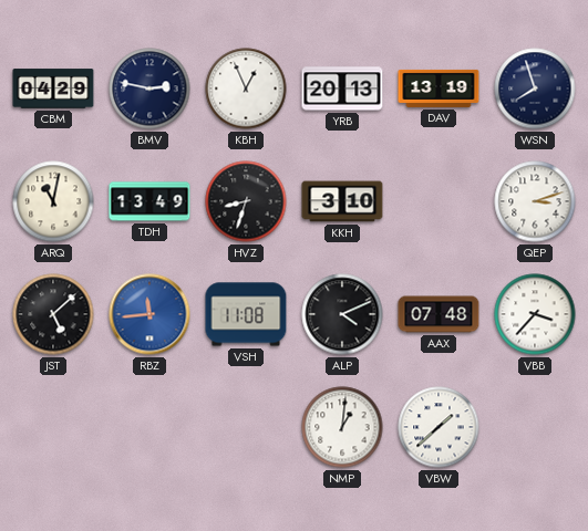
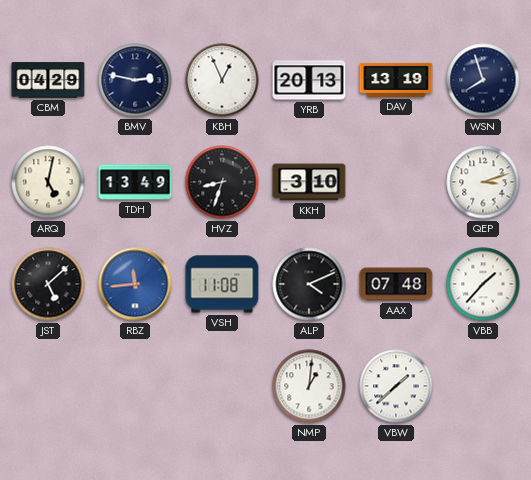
ARQ: 11:02 -> 5:02
VBB: 3:37 -> 1:37
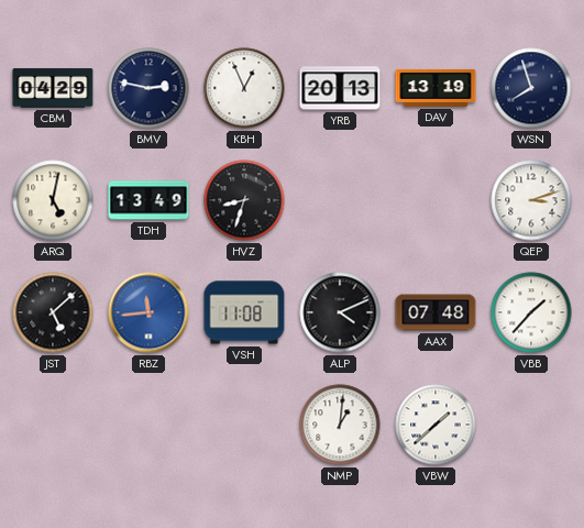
KKH: 3:10 -> none
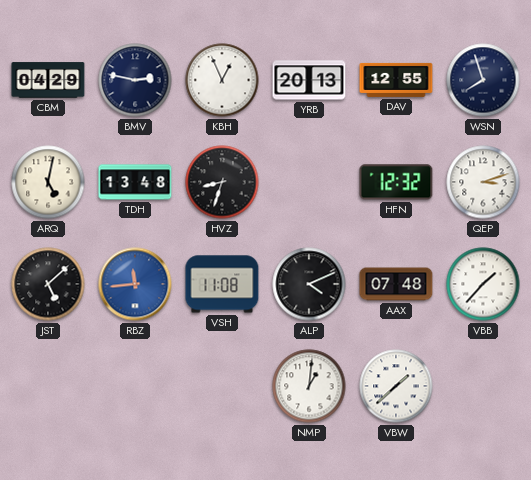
DAV: 13:19 -> 12:55
TDH: 13:49 -> 13:48
HFN: none -> 12:32
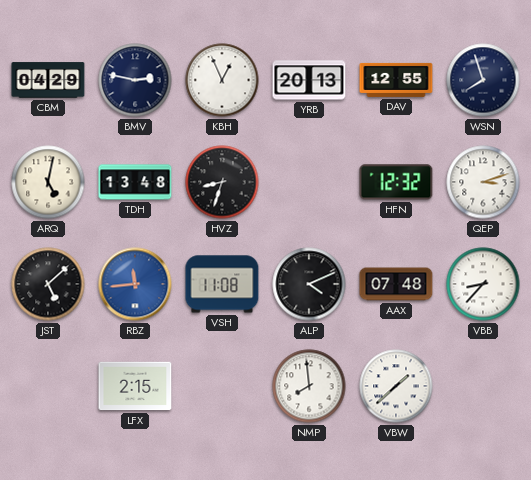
VBB: 1:37 -> 8:37
LFX: none -> 2:15
NMP: 1:01 -> 7:59
